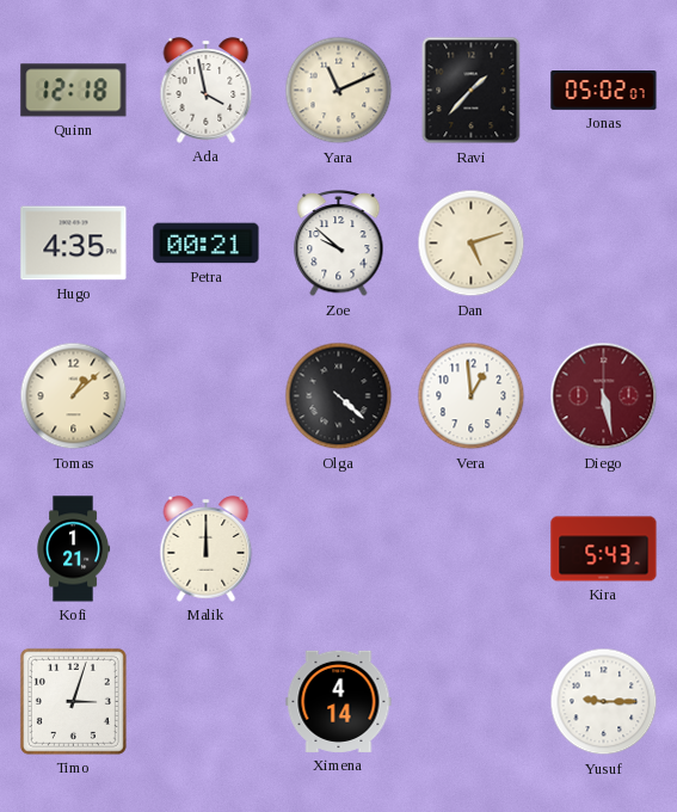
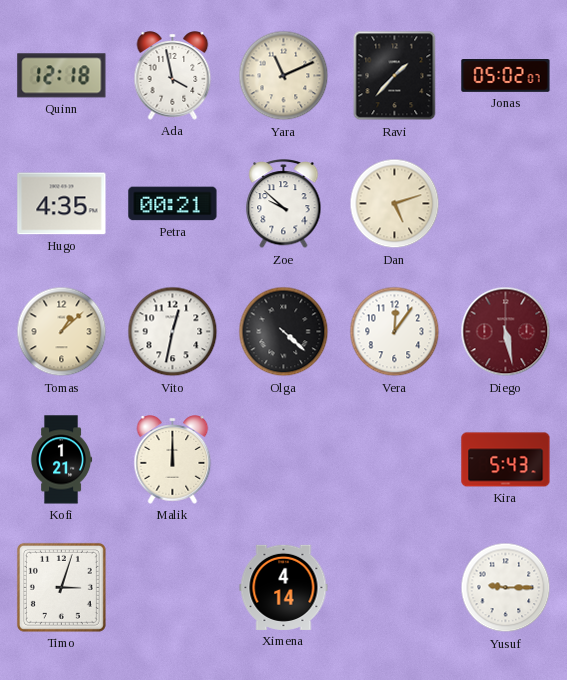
Vito: none -> 12:32
Vera: 12:59 -> 12:06
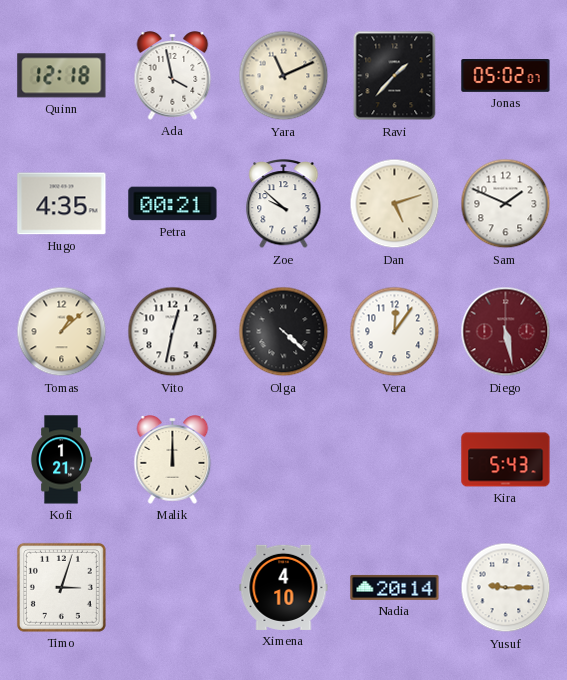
Sam: none -> 1:49
Ximena: 4:14 -> 4:10
Nadia: none -> 20:14
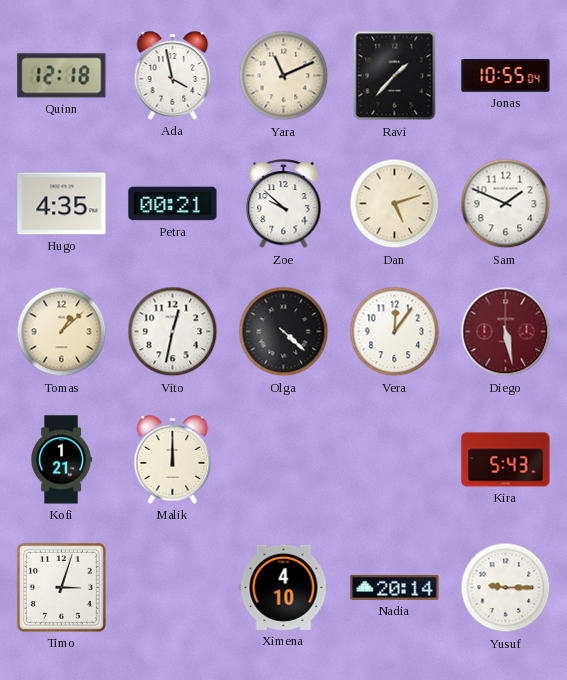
Jonas: 05:02 -> 10:55
